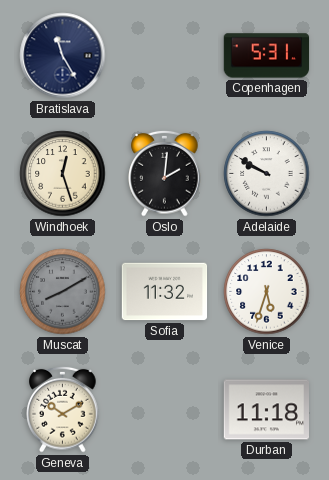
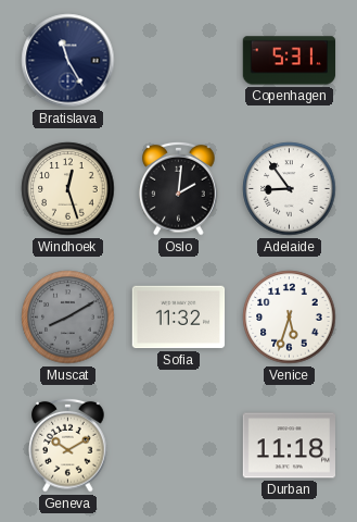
Adelaide: 9:50 -> 8:54
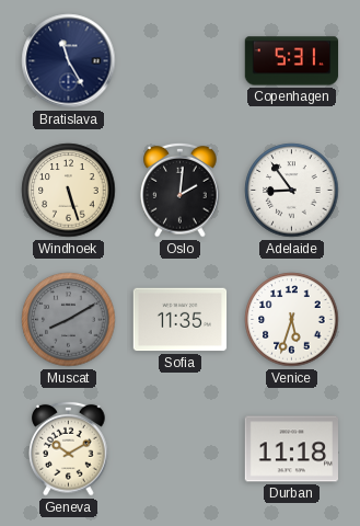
Windhoek: 12:27 -> 5:27
Sofia: 11:32 -> 11:35
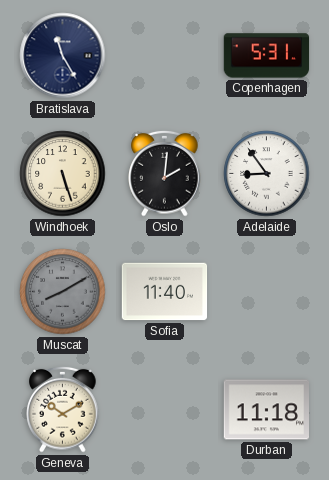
Sofia: 11:35 -> 11:40
Venice: 5:33 -> none
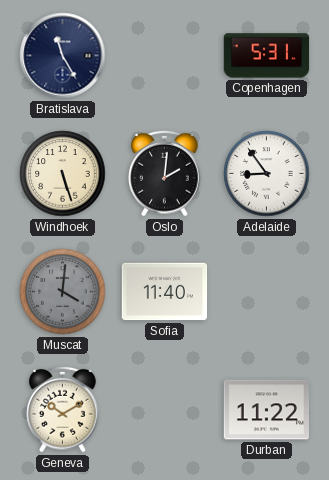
Muscat: 8:10 -> 4:01
Durban: 11:18 -> 11:22
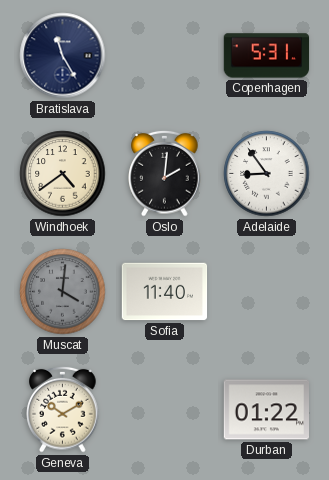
Windhoek: 5:27 -> 4:39
Durban: 11:22 -> 01:22
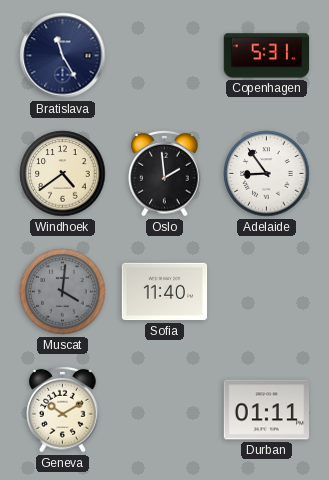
Oslo: 2:01 -> 1:59
Durban: 01:22 -> 01:11
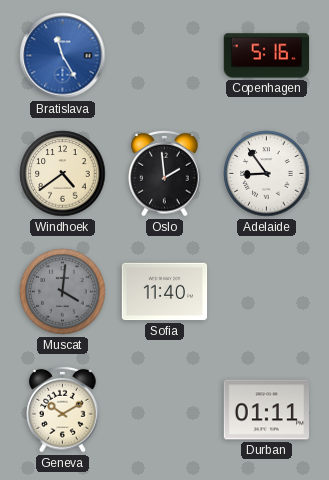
Bratislava dial: navy -> blue
Copenhagen: 5:31 -> 5:16
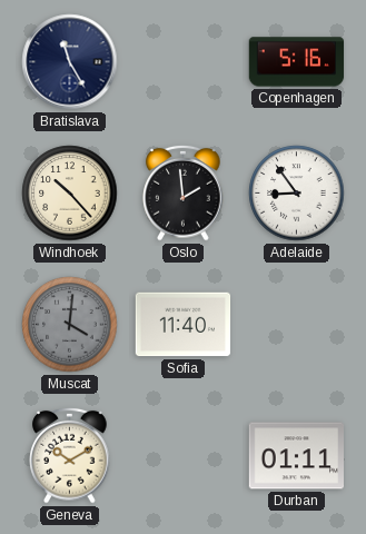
Bratislava dial: blue -> navy
Windhoek: 4:39 -> 10:23
